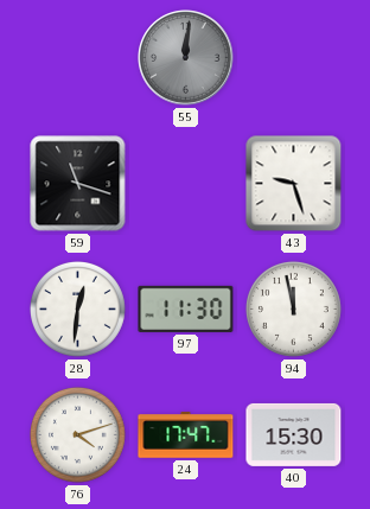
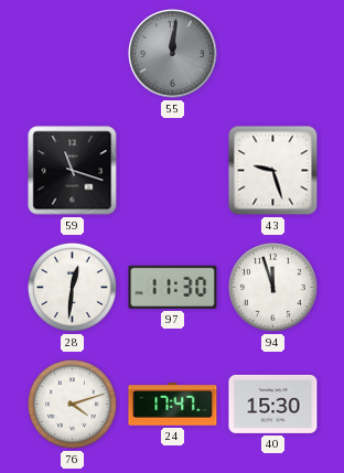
94: 11:58 -> 11:57
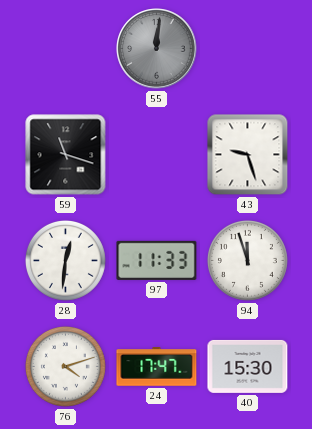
97: 11:30 -> 11:33
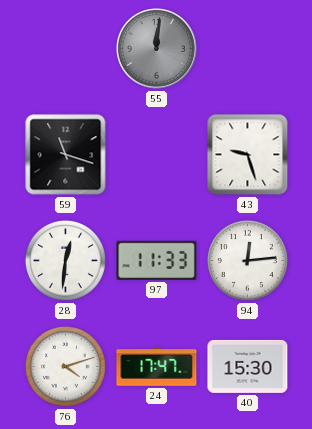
94: 11:57 -> 12:14
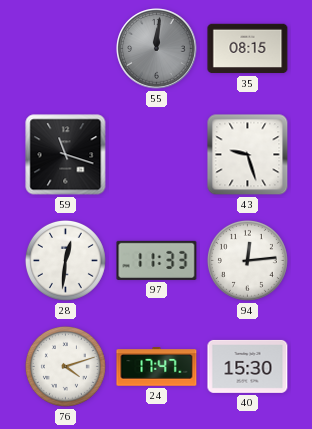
35: none -> 08:15
